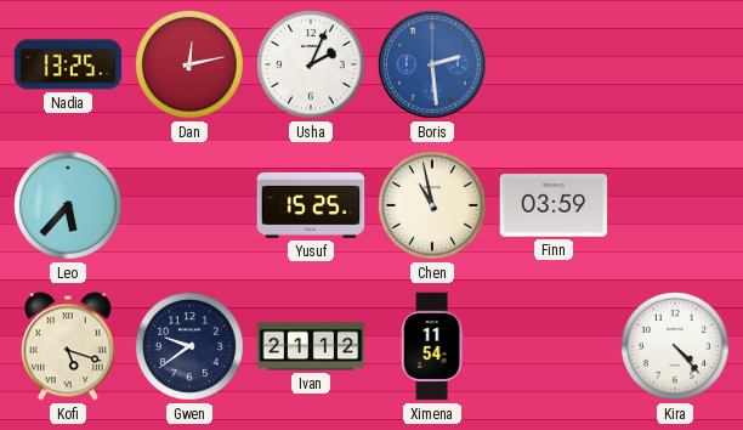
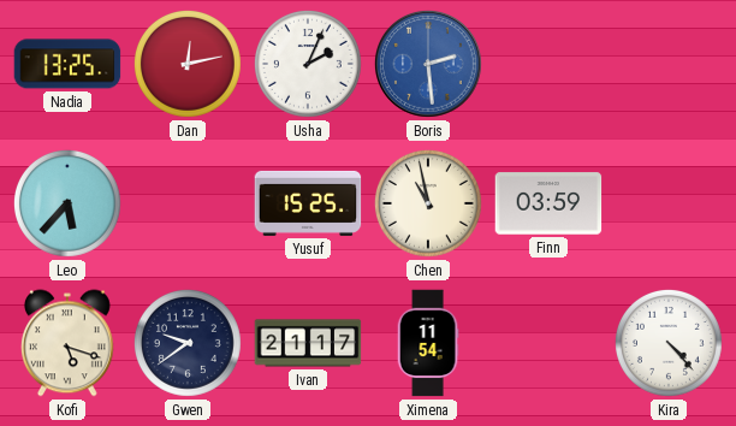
Ivan: 21:12 -> 21:17
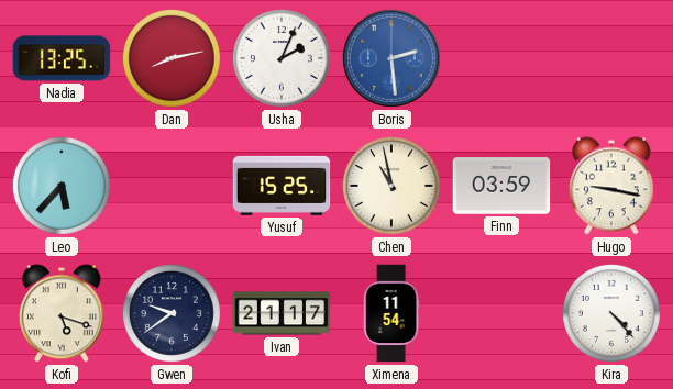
Dan: 12:13 -> 8:13
Hugo: none -> 9:17
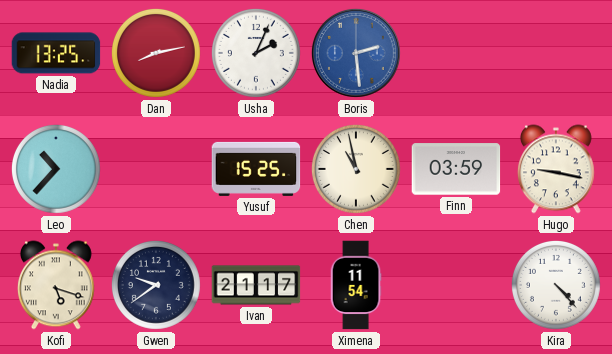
Leo: 5:37 -> 10:37
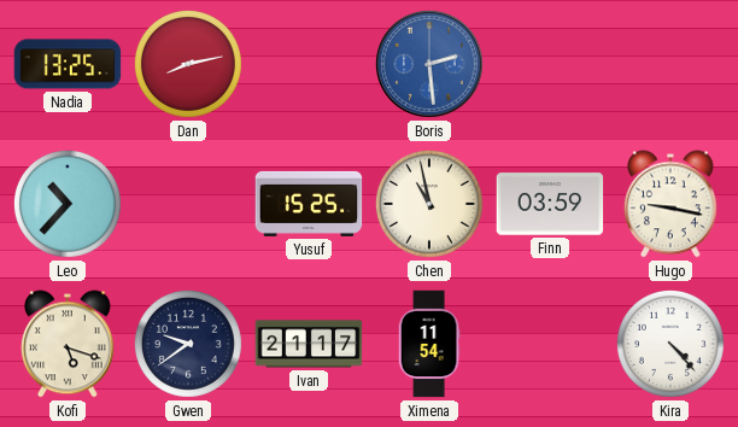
Usha: 2:04 -> none
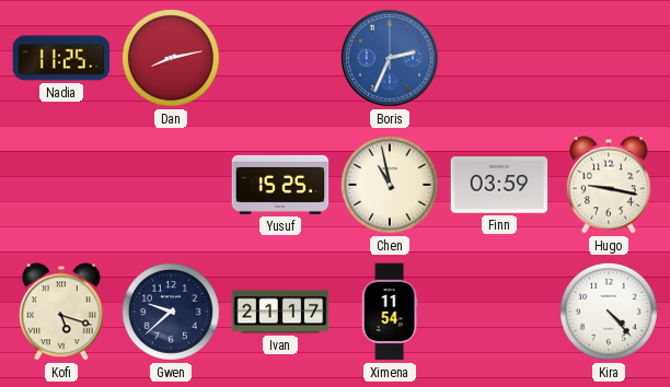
Nadia: 13:25 -> 11:25
Boris: 2:29 -> 2:34
Leo: 10:37 -> none
Gwen: 9:39 -> 9:38
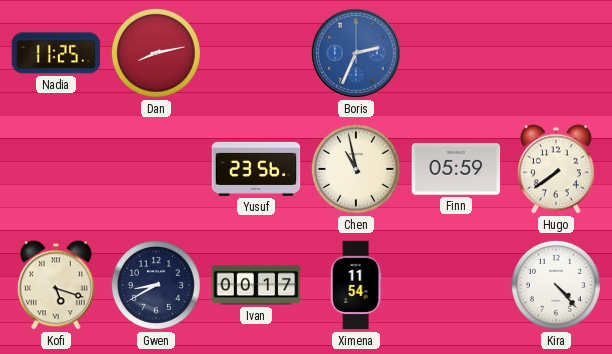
Yusuf: 15:25 -> 23:56
Finn: 03:59 -> 05:59
Hugo: 9:17 -> 7:39
Gwen: 9:38 -> 8:40
Ivan: 21:17 -> 00:17
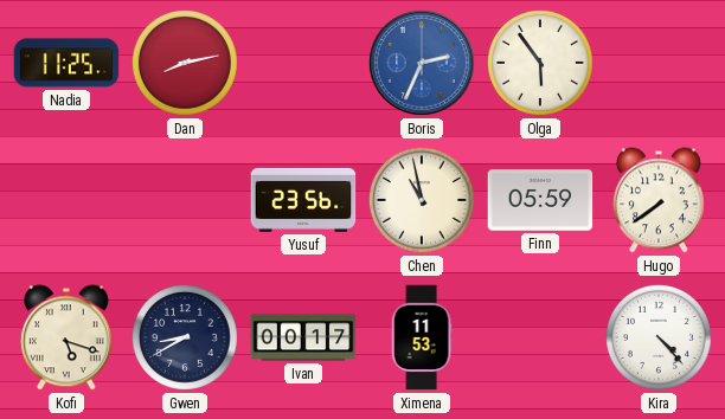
Olga: none -> 5:54
Ximena: 11:54 -> 11:53
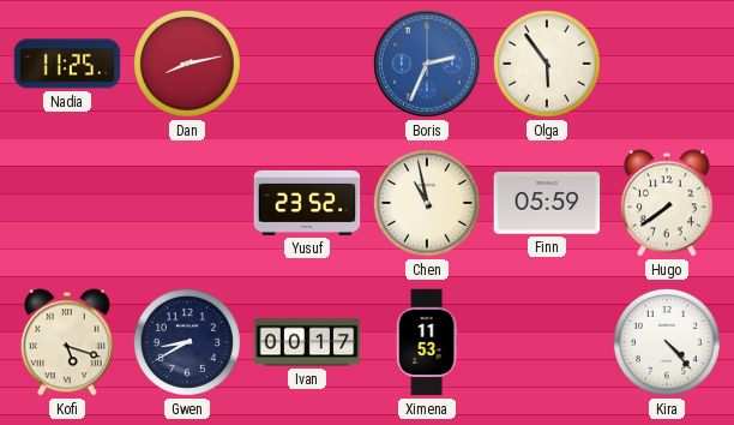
Yusuf: 23:56 -> 23:52
